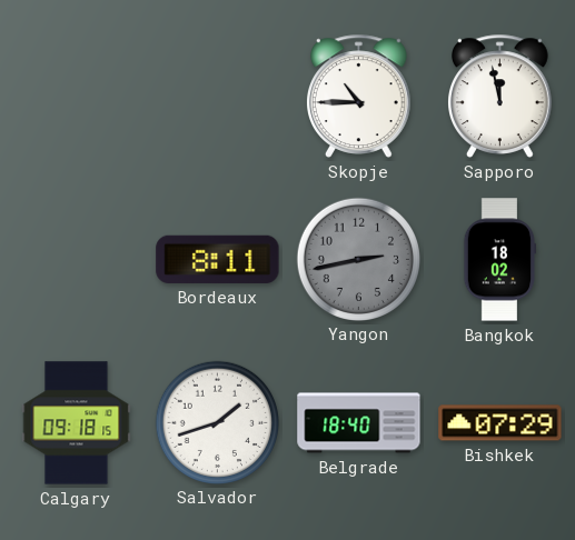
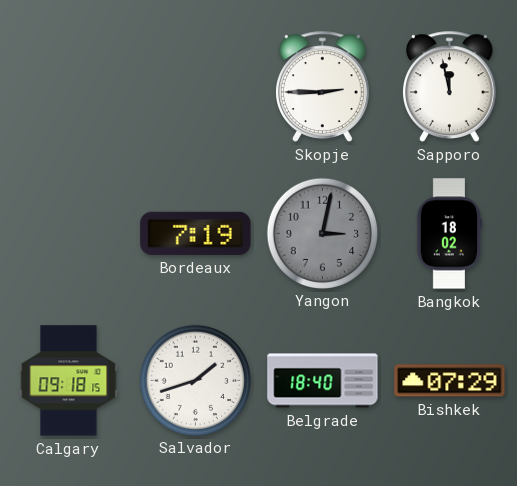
Skopje: 10:45 -> 2:45
Bordeaux: 8:11 -> 7:19
Yangon: 2:43 -> 3:02
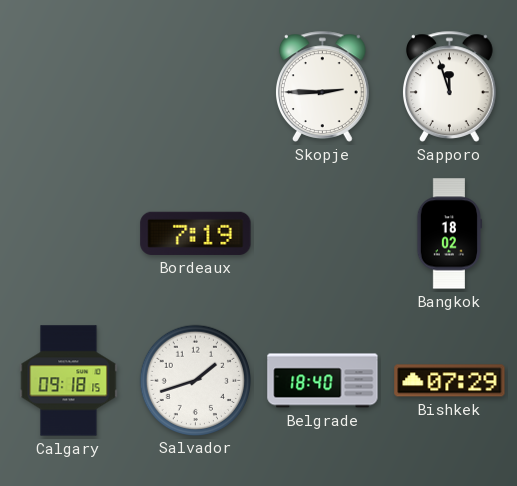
Sapporo: 11:58 -> 11:57
Yangon: 3:02 -> none
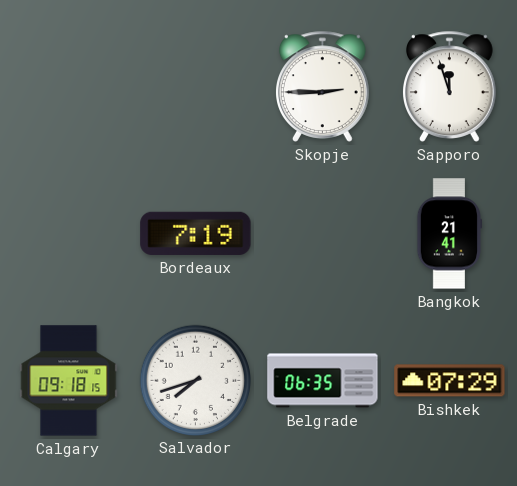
Bangkok: 18:02 -> 21:41
Salvador: 1:42 -> 7:42
Belgrade: 18:40 -> 06:35
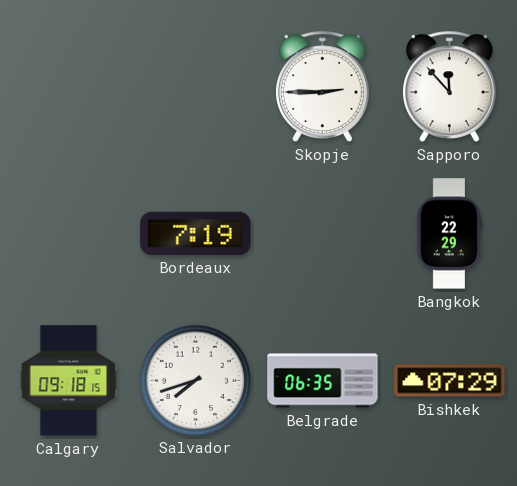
Sapporo: 11:57 -> 11:53
Bangkok: 21:41 -> 22:29
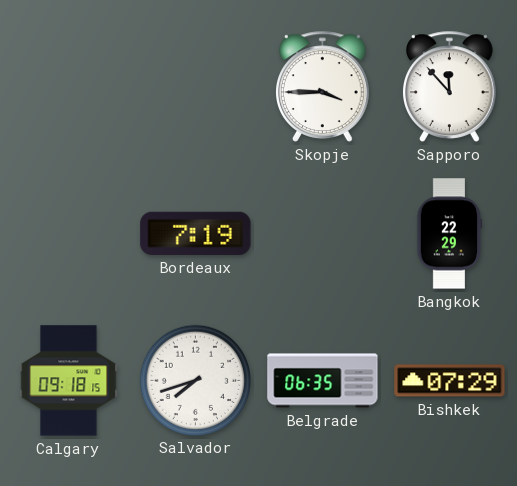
Skopje: 2:45 -> 3:45
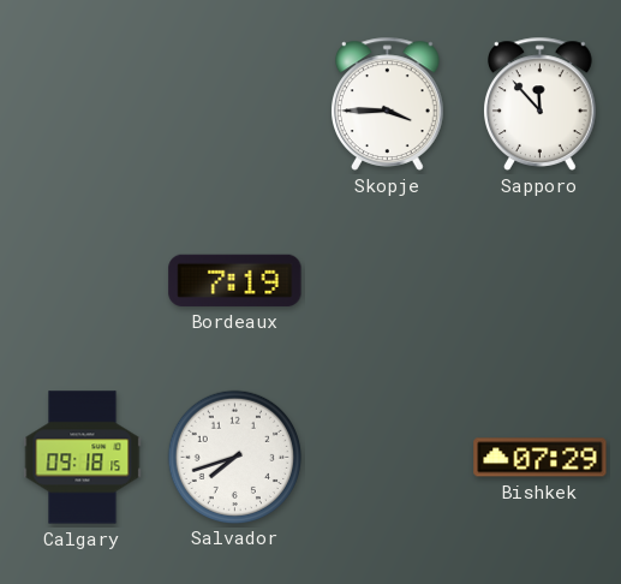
Bangkok: 22:29 -> none
Belgrade: 06:35 -> none
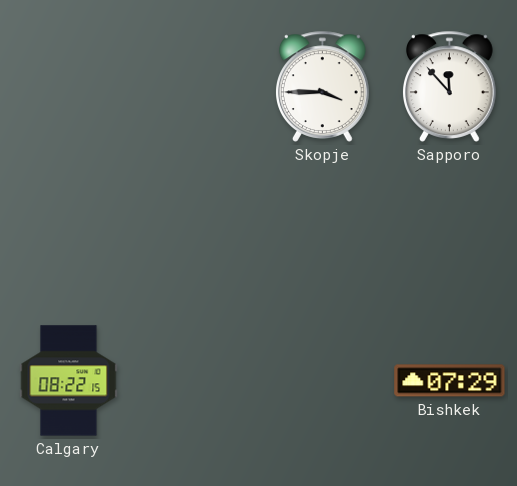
Bordeaux: 7:19 -> none
Calgary: 09:18 -> 08:22
Salvador: 7:42 -> none
